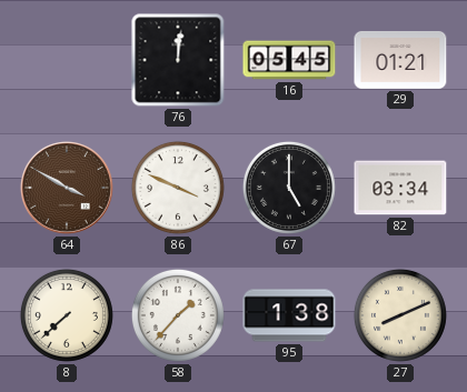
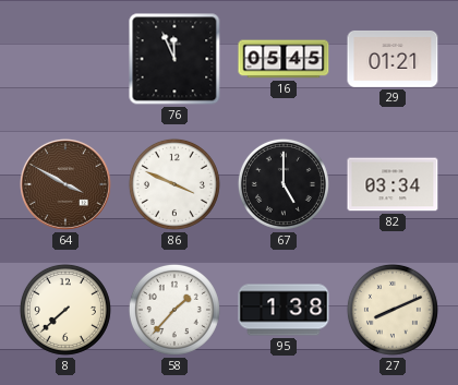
76: 12:01 -> 11:56
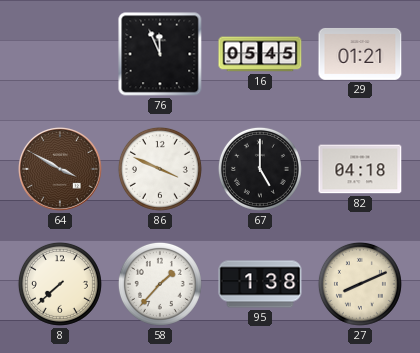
82: 03:34 -> 04:18
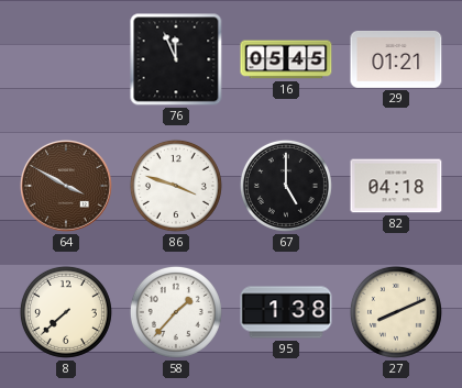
86: 3:49 -> 3:48
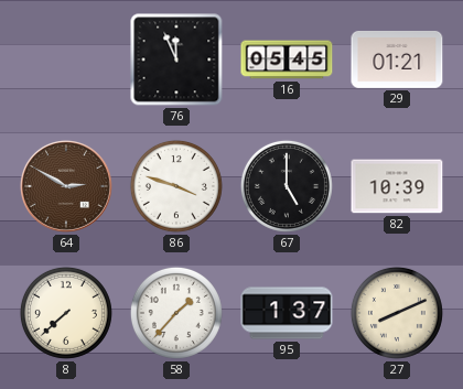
64: 3:50 -> 2:50
82: 04:18 -> 10:39
95: 1:38 -> 1:37
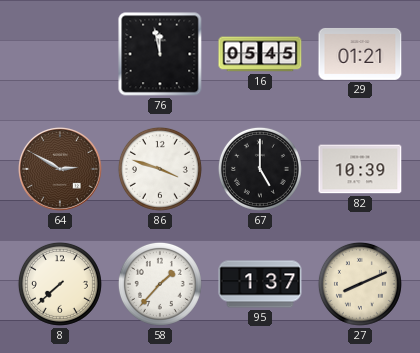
76: 11:56 -> 11:58
